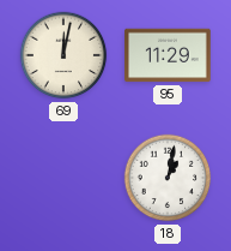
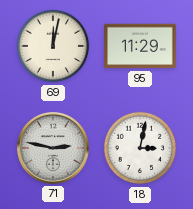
71: none -> 2:47
18: 1:02 -> 3:02
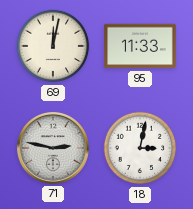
95: 11:29 -> 11:33
